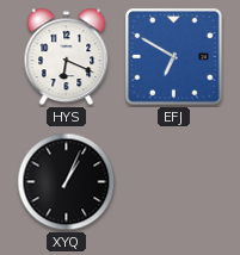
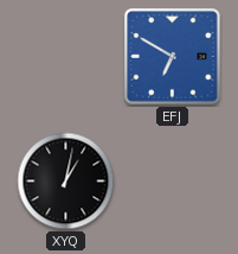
HYS: 6:19 -> none
XYQ: 1:04 -> 1:02
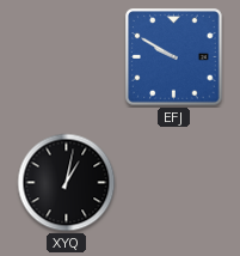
EFJ: 6:50 -> 9:50
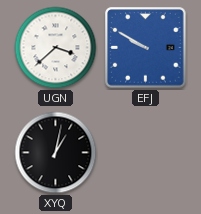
UGN: none -> 3:38
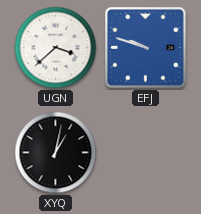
EFJ: 9:50 -> 9:48
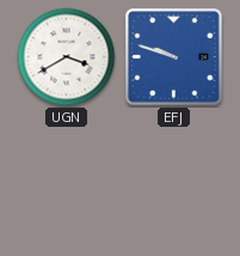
UGN: 3:38 -> 3:40
XYQ: 1:02 -> none
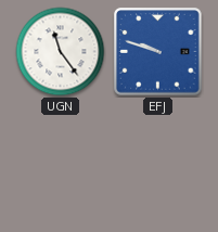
UGN: 3:40 -> 11:24
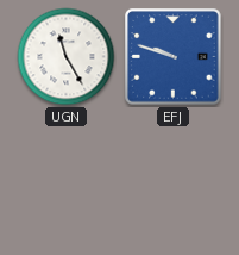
UGN: 11:24 -> 11:25
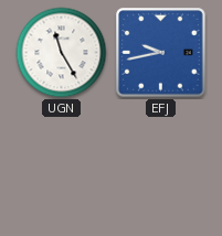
EFJ: 9:48 -> 9:43
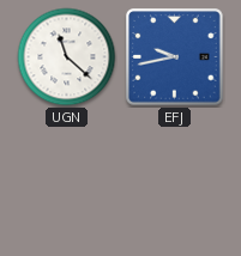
UGN: 11:25 -> 11:22
